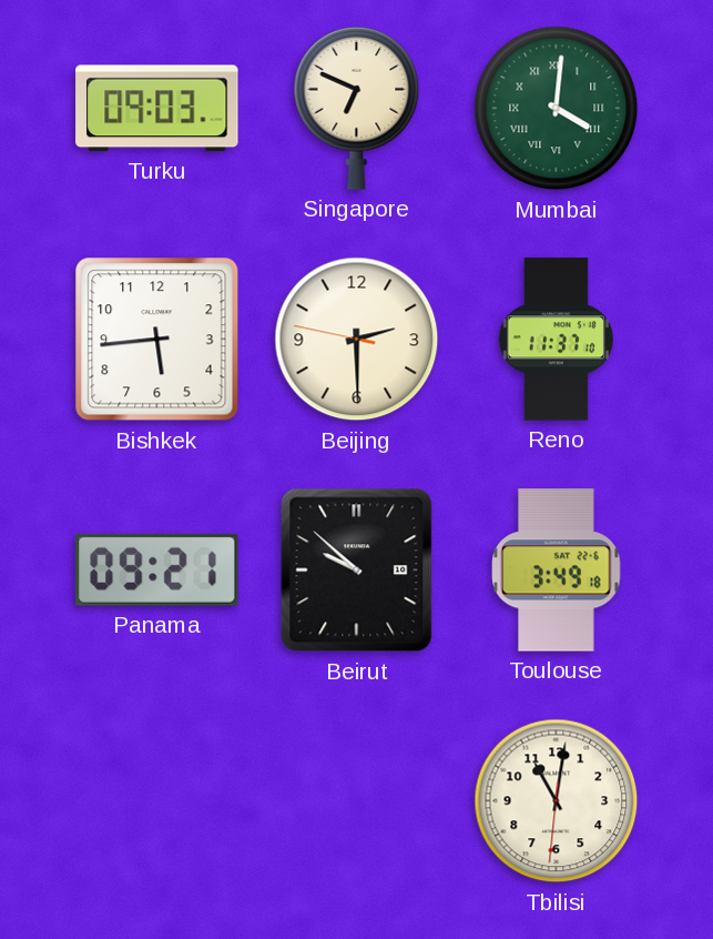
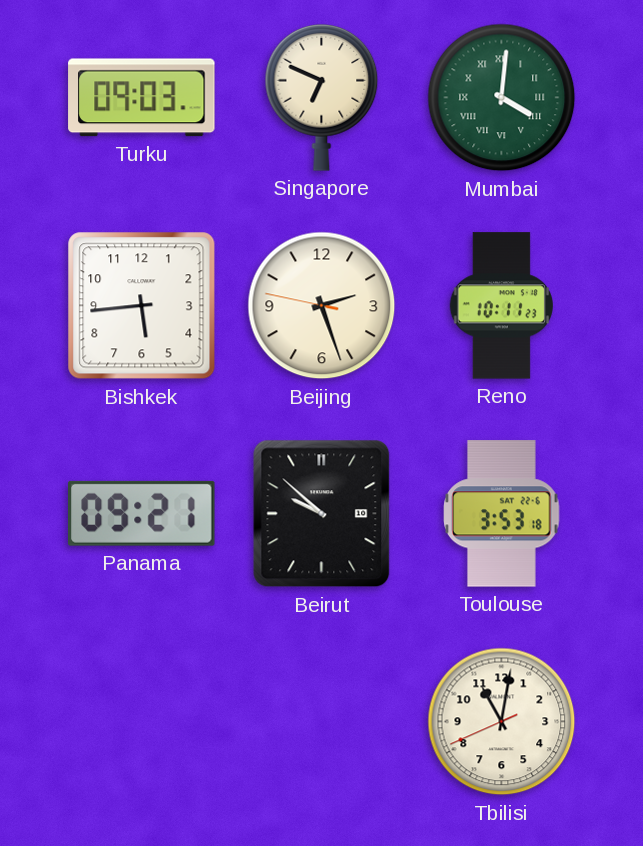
Beijing: 2:29 -> 2:26
Reno: 11:37 -> 10:11
Toulouse: 3:49 -> 3:53
Tbilisi: 11:01:31 -> 11:01:41
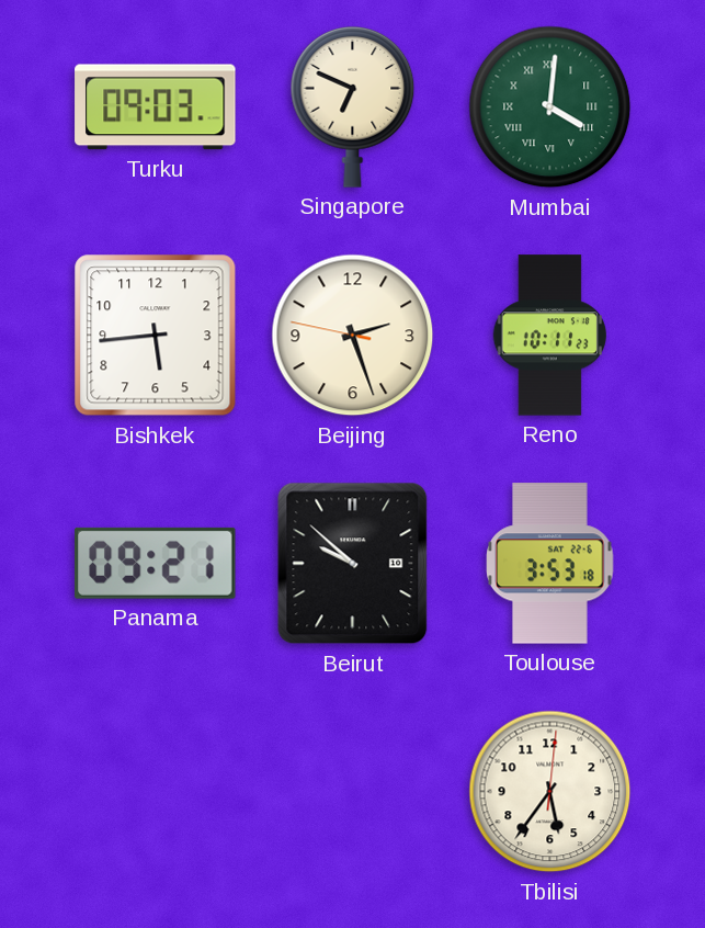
Tbilisi: 11:01 -> 5:36
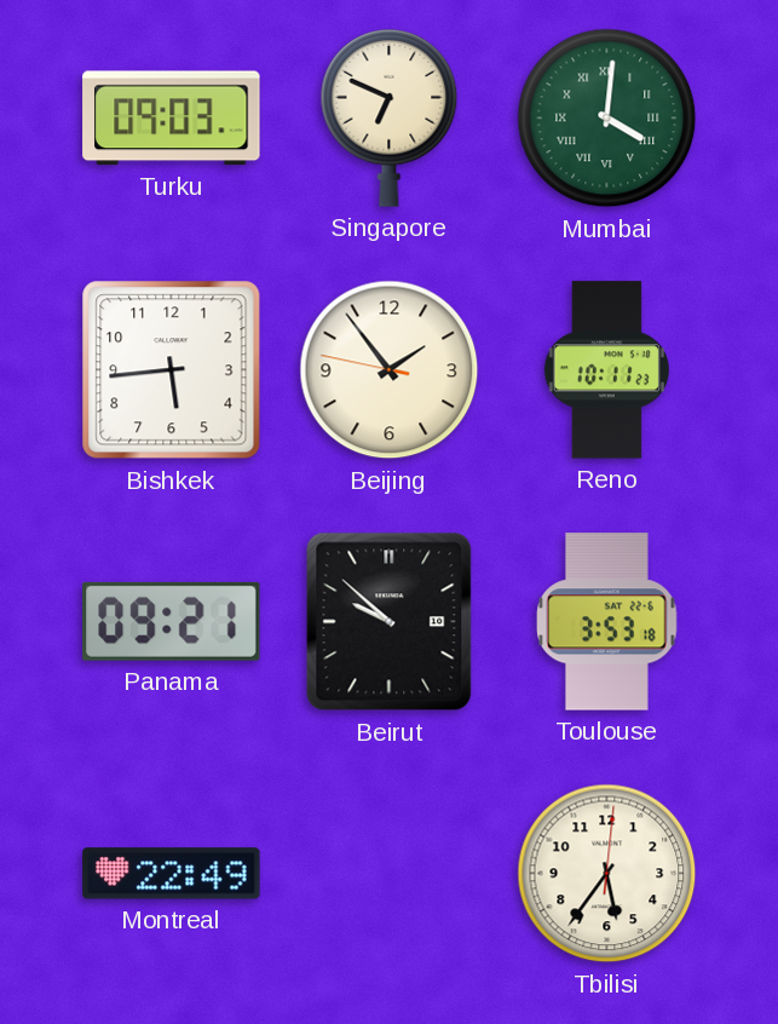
Beijing: 2:26 -> 1:53
Montreal: none -> 22:49
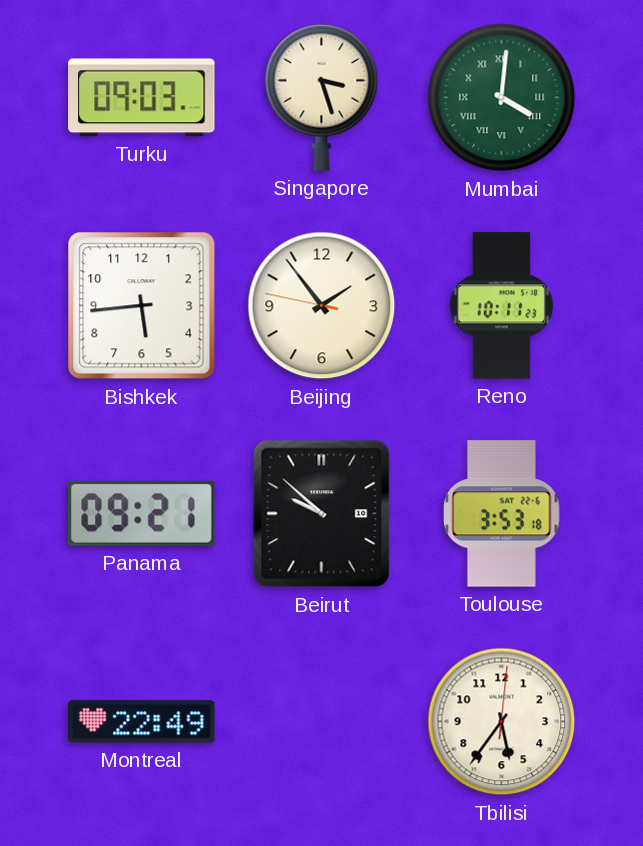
Singapore: 6:49 -> 3:27
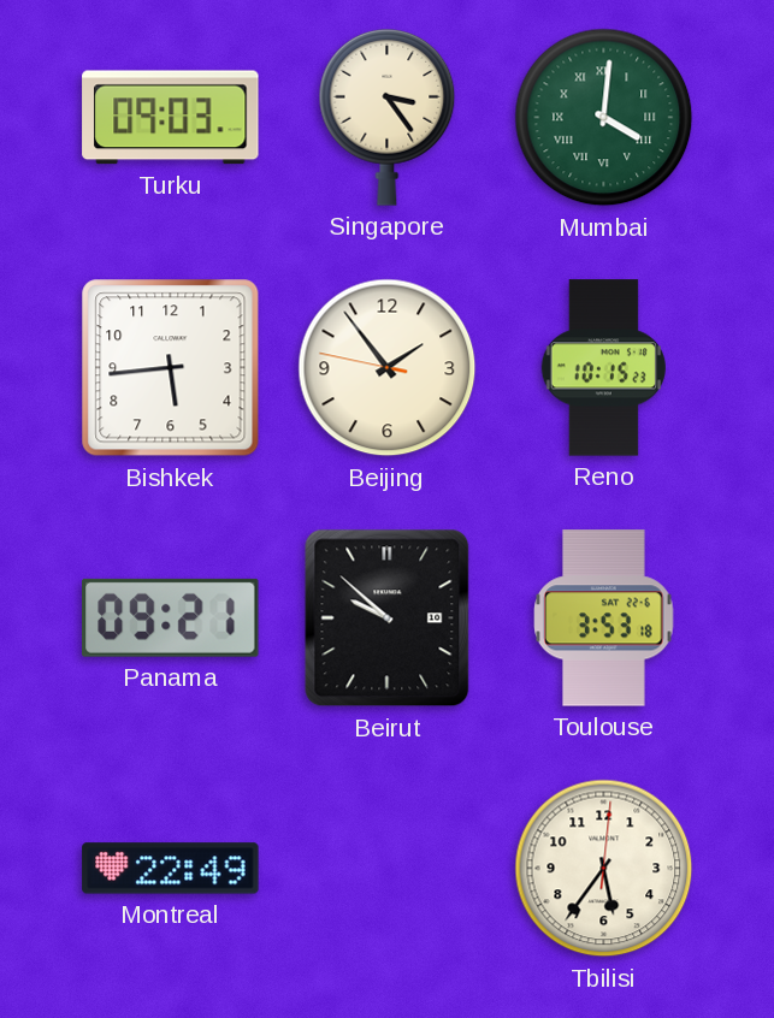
Singapore: 3:27 -> 3:24
Reno: 10:11 -> 10:15
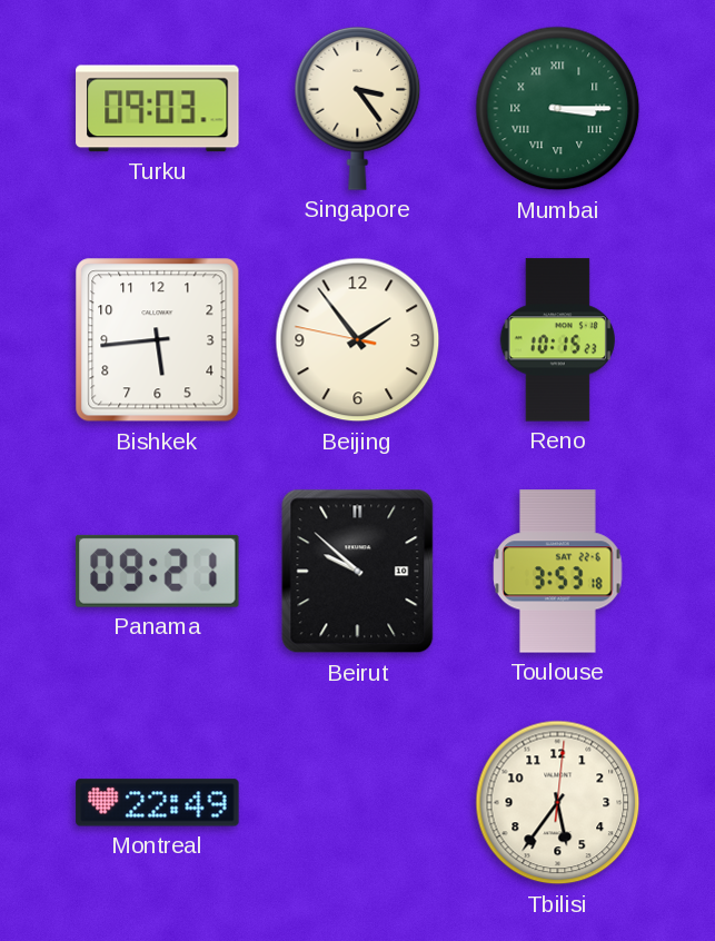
Mumbai: 4:01 -> 3:15
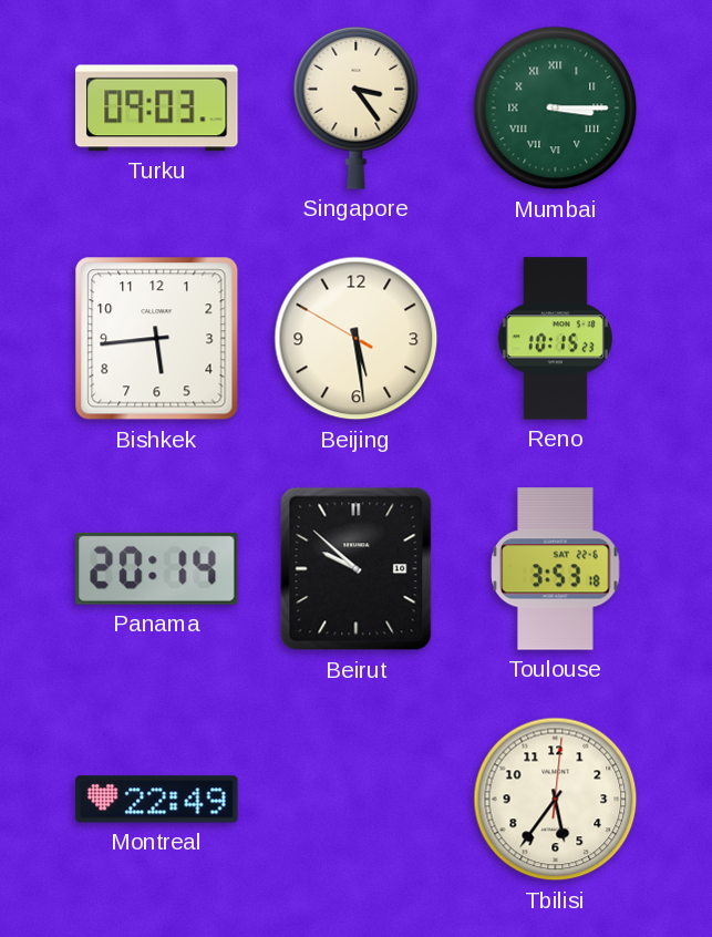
Beijing: 1:53 -> 5:28
Panama: 09:21 -> 20:14
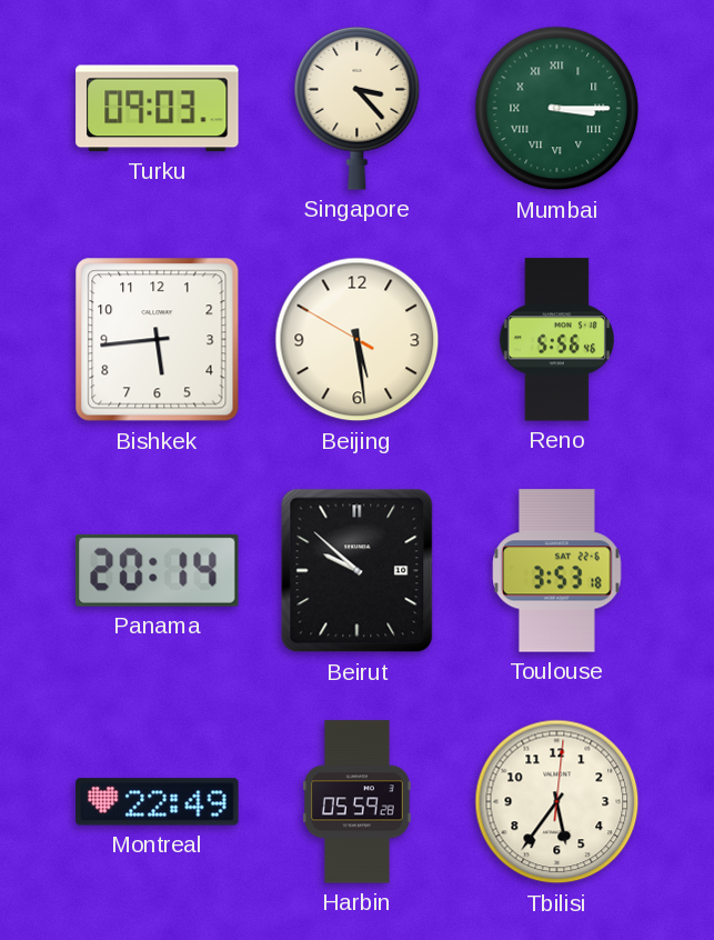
Singapore: 3:24 -> 3:23
Reno: 10:15 -> 5:56
Harbin: none -> 05:59
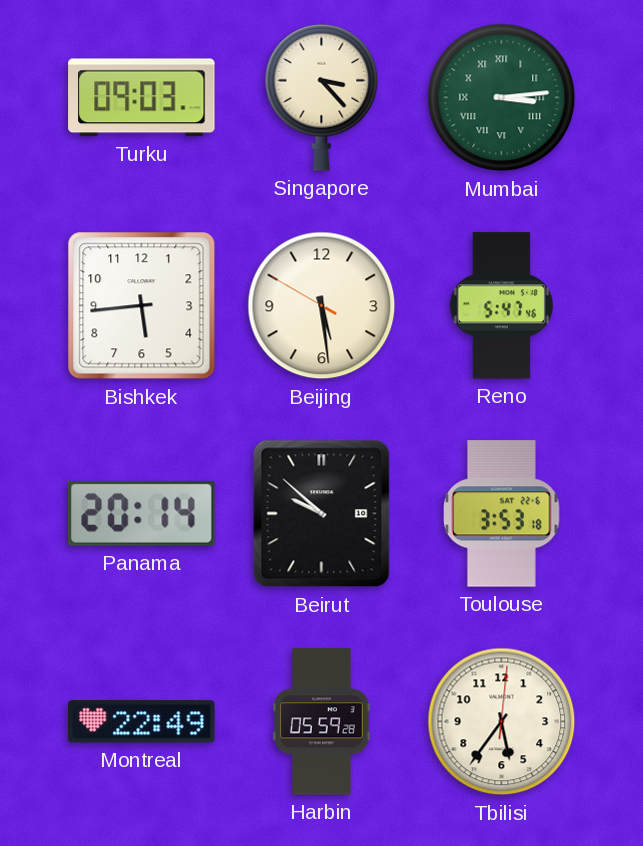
Mumbai: 3:15 -> 3:14
Reno: 5:56 -> 5:47
